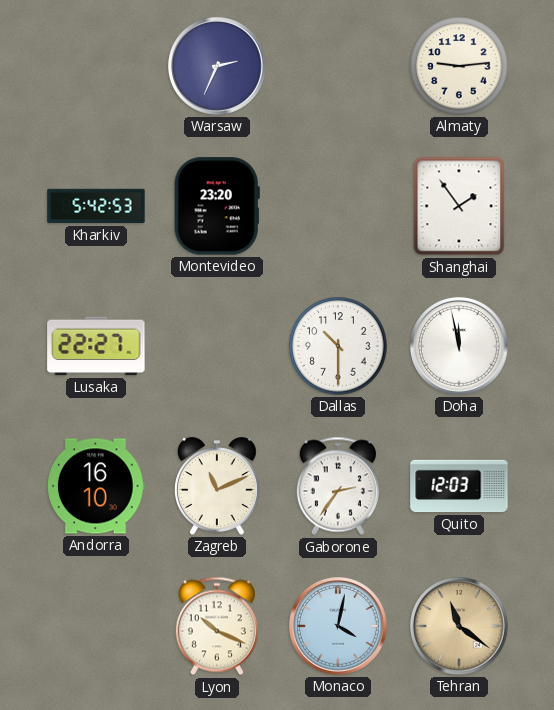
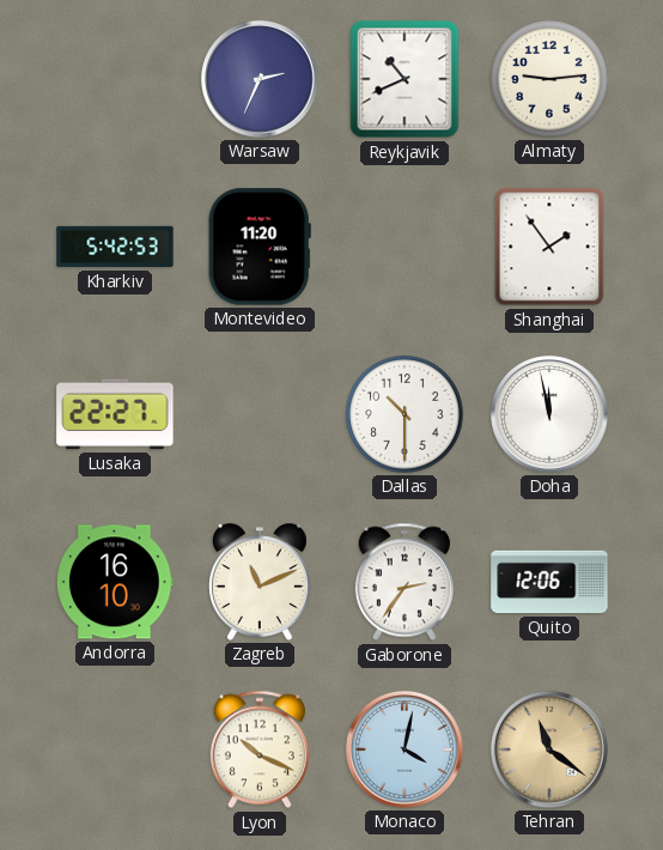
Reykjavik: none -> 10:41
Montevideo: 23:20 -> 11:20
Quito: 12:03 -> 12:06
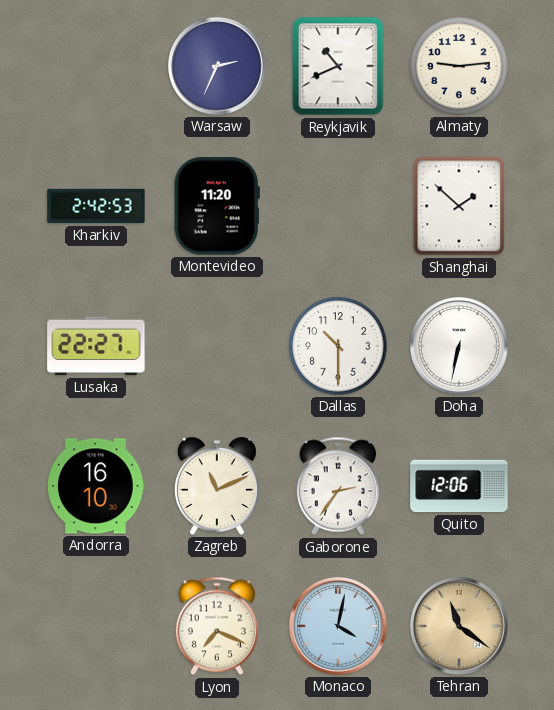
Kharkiv: 5:42 -> 2:42
Shanghai: 1:54 -> 1:52
Doha: 11:58 -> 6:32
Lyon: 10:19 -> 7:19
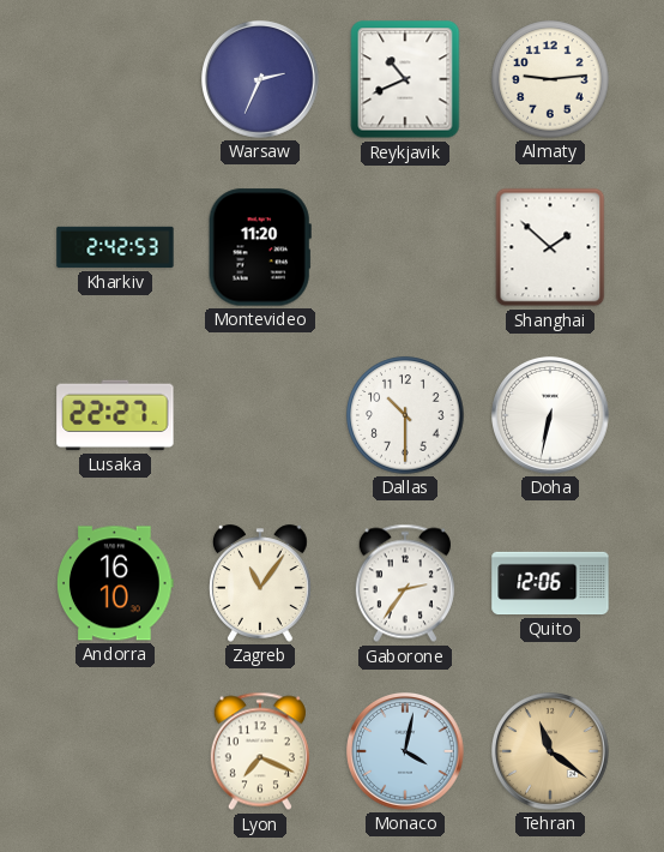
Zagreb: 11:11 -> 11:06
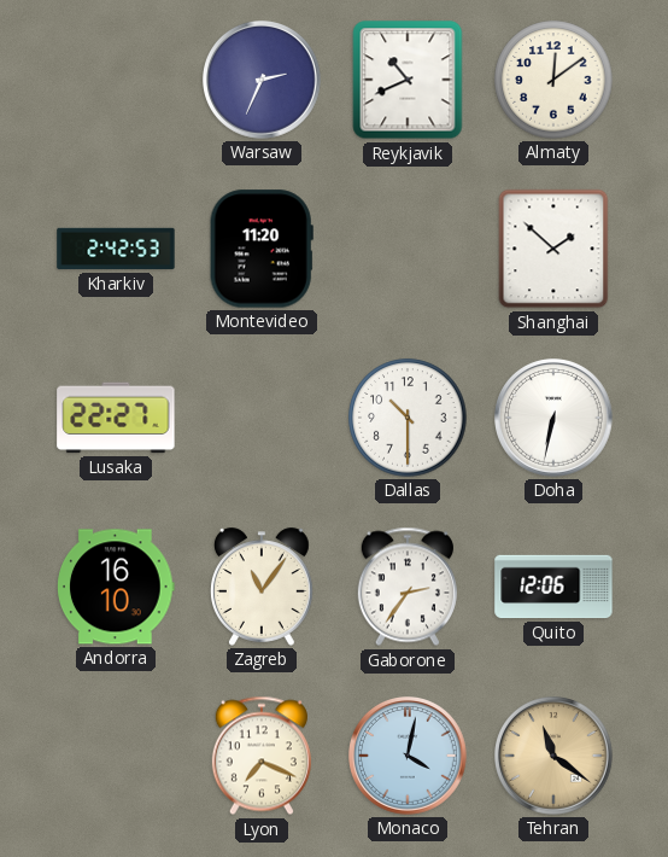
Almaty: 9:14 -> 12:09
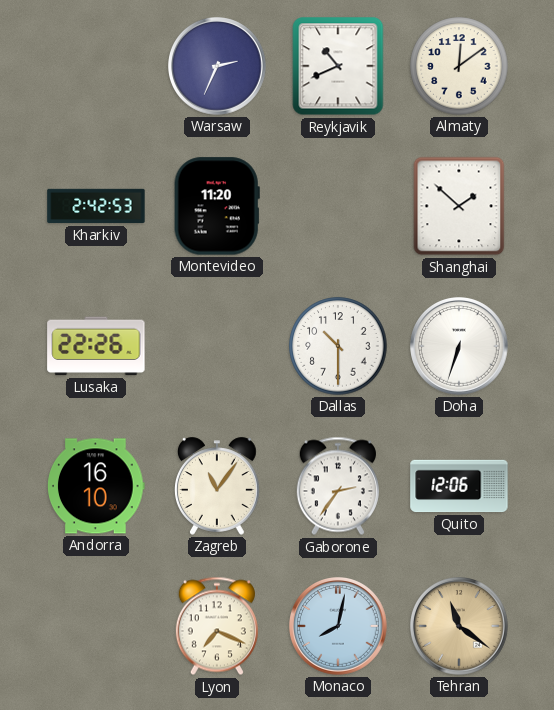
Lusaka: 22:27 -> 22:26
Doha: 6:32 -> 6:33
Monaco: 4:02 -> 8:02
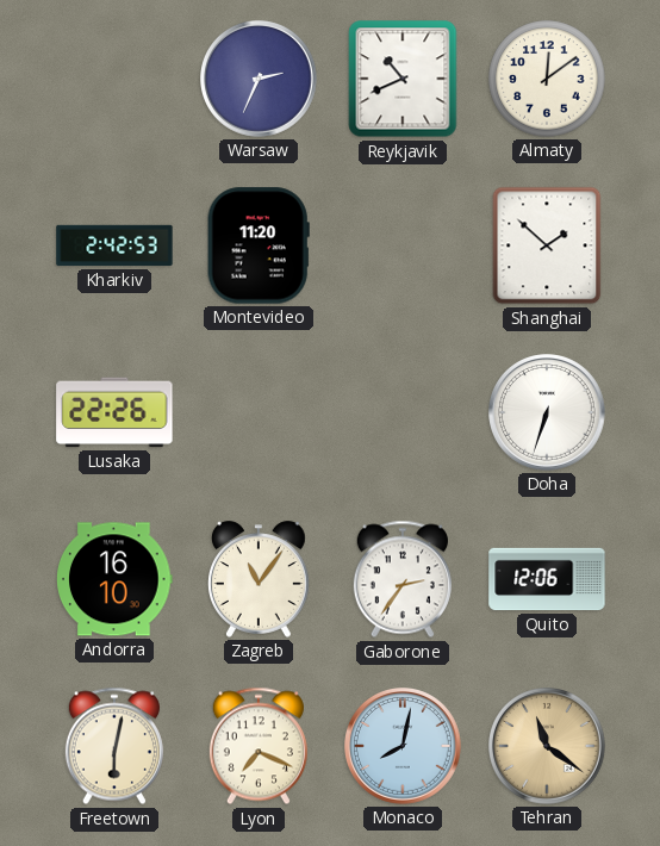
Dallas: 10:30 -> none
Freetown: none -> 6:02
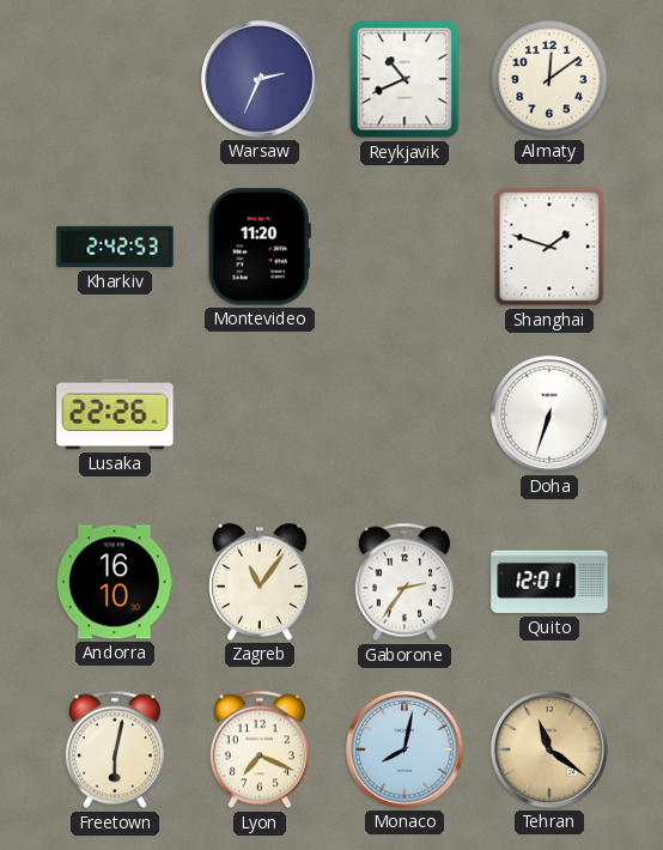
Shanghai: 1:52 -> 1:48
Quito: 12:06 -> 12:01
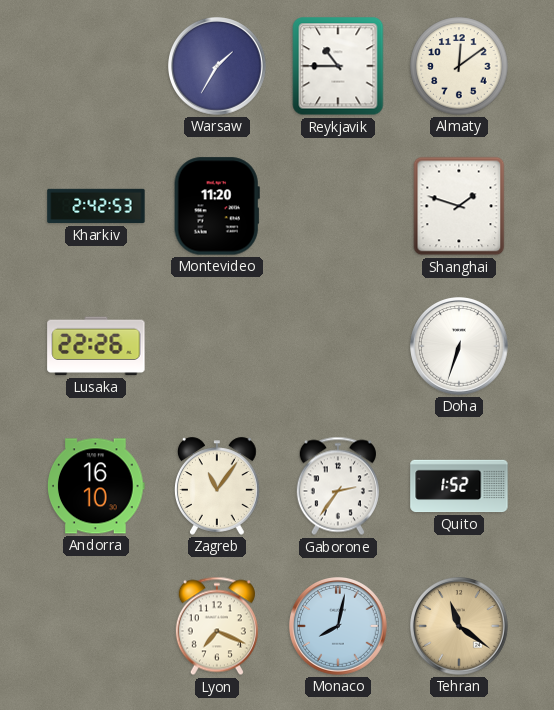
Warsaw: 2:34 -> 1:35
Reykjavik: 10:41 -> 10:45
Quito: 12:01 -> 1:52
Freetown: 6:02 -> none
